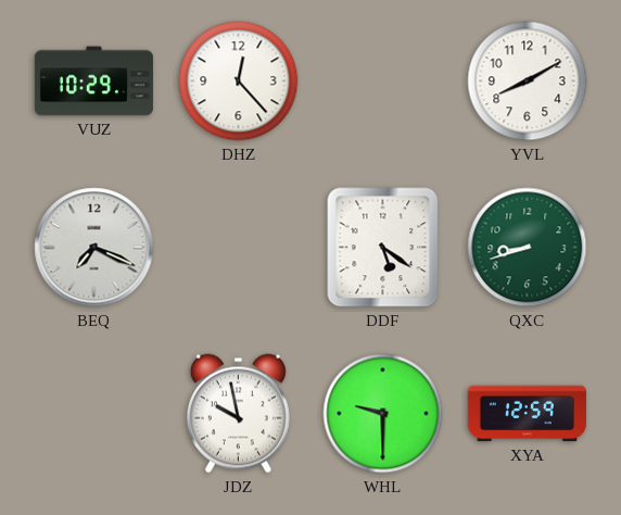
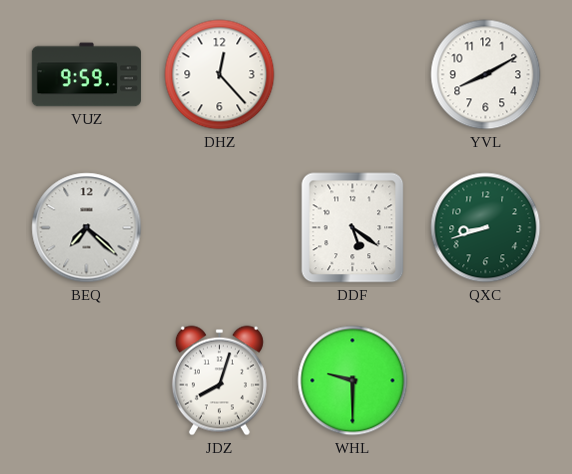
VUZ: 10:29 -> 9:59
BEQ: 7:19 -> 7:22
JDZ: 9:58 -> 8:03
XYA: 12:59 -> none
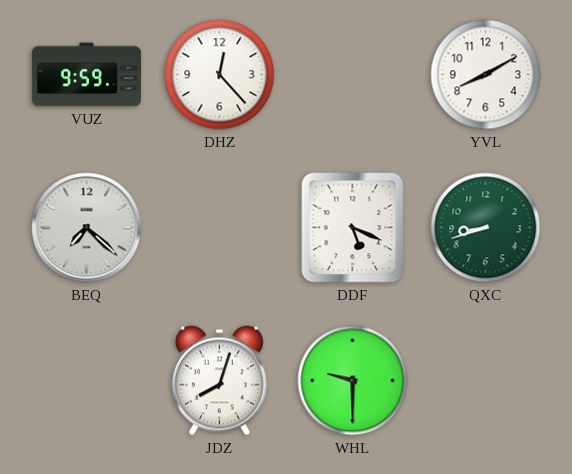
DDF: 5:21 -> 5:19
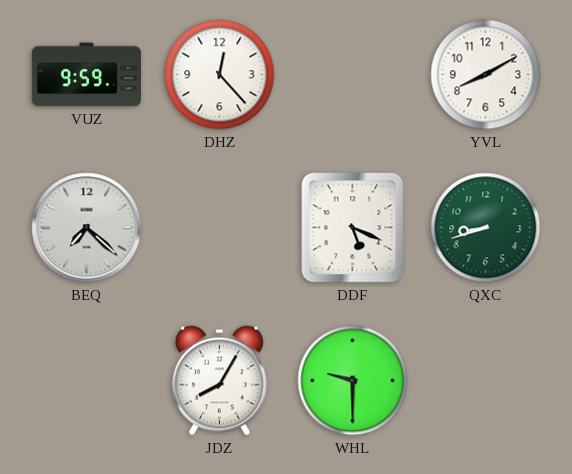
JDZ: 8:03 -> 8:05
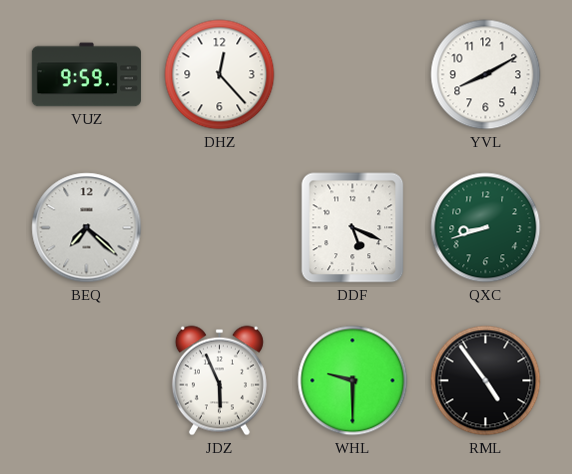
JDZ: 8:05 -> 5:56
RML: none -> 4:54
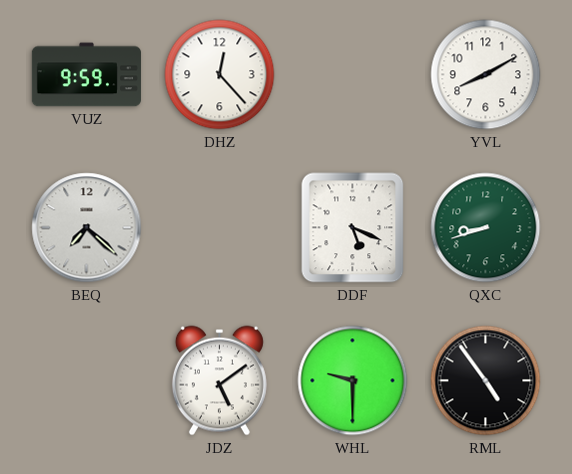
JDZ: 5:56 -> 5:09
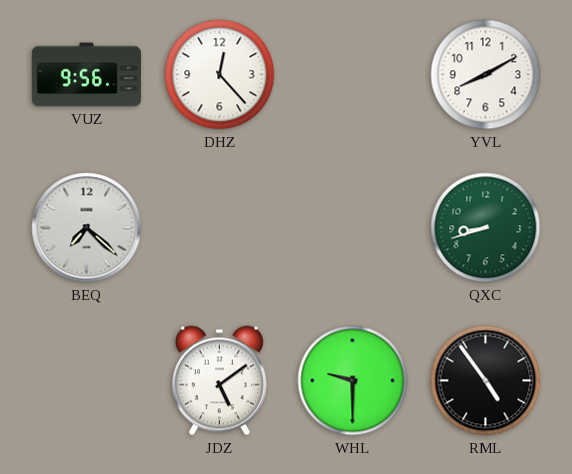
VUZ: 9:59 -> 9:56
DDF: 5:19 -> none
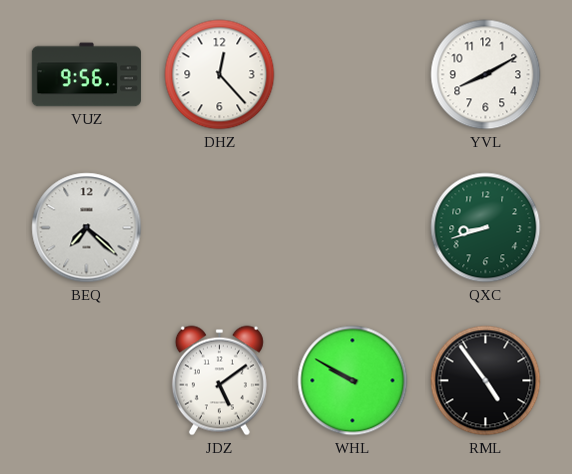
WHL: 9:30 -> 9:50
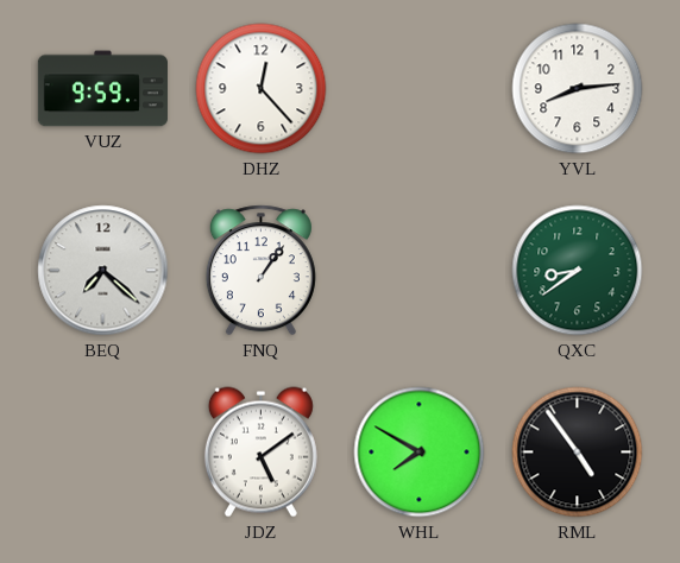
VUZ: 9:56 -> 9:59
YVL: 8:10 -> 8:14
FNQ: none -> 1:06
QXC: 8:42 -> 8:39
WHL: 9:50 -> 7:50
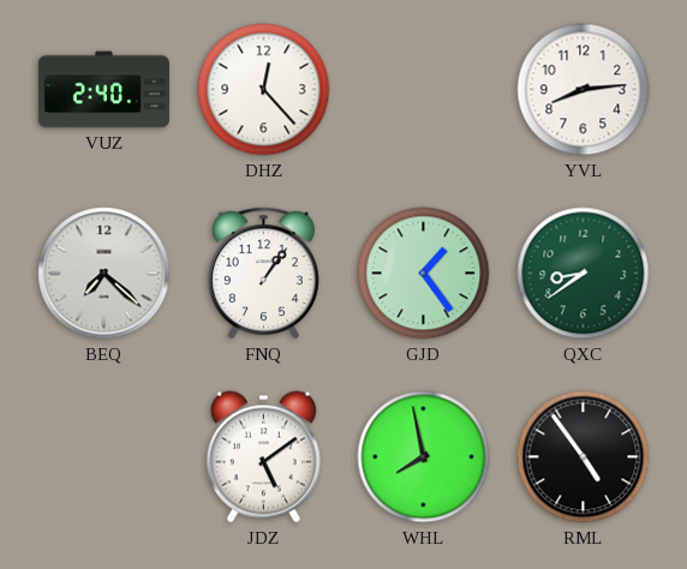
VUZ: 9:59 -> 2:40
GJD: none -> 1:24
WHL: 7:50 -> 7:58
